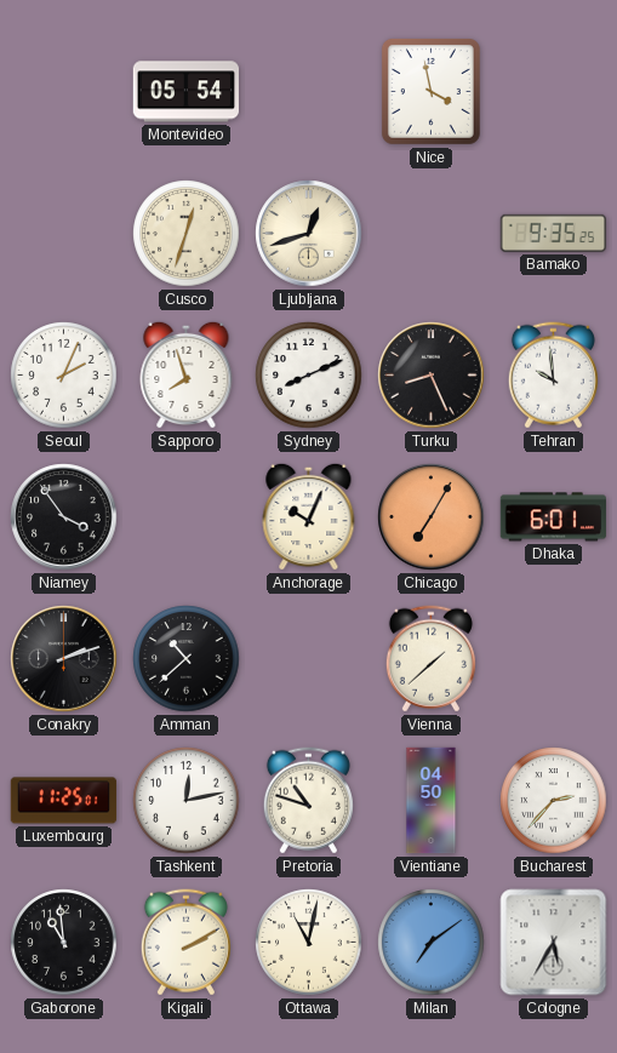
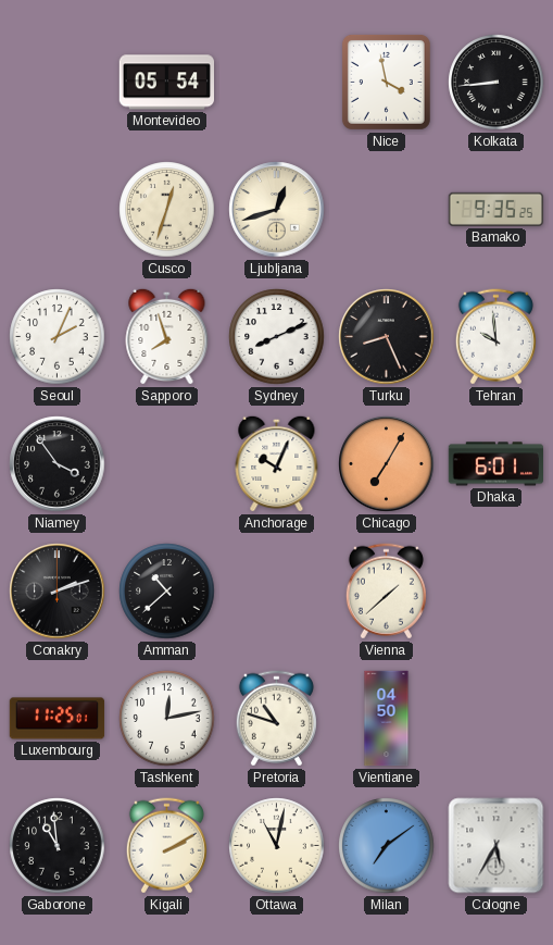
Kolkata: none -> 8:44
Bucharest: 2:37 -> none
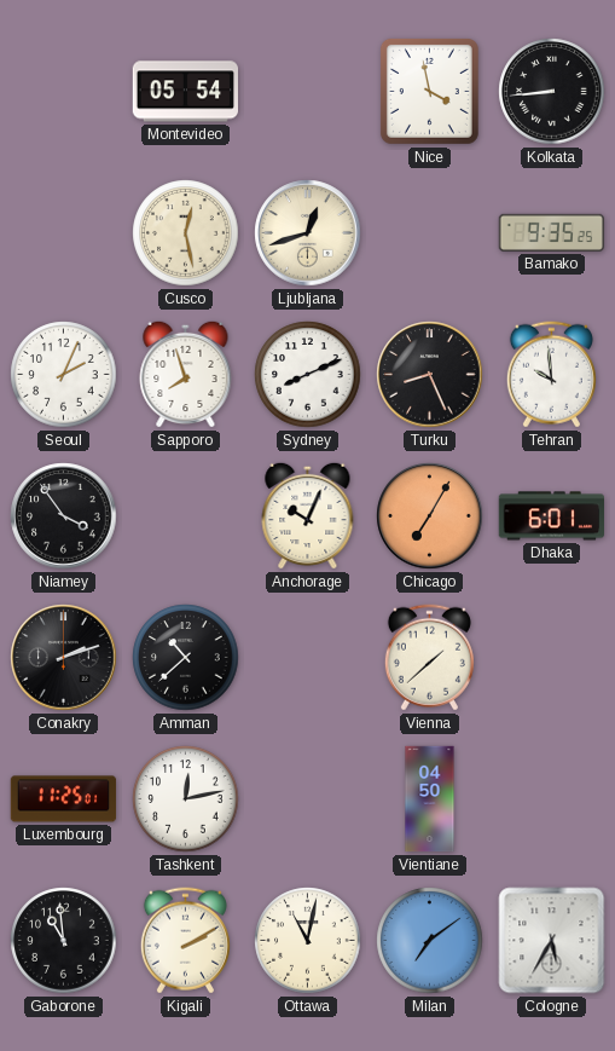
Cusco: 12:33 -> 12:28
Pretoria: 10:48 -> none
